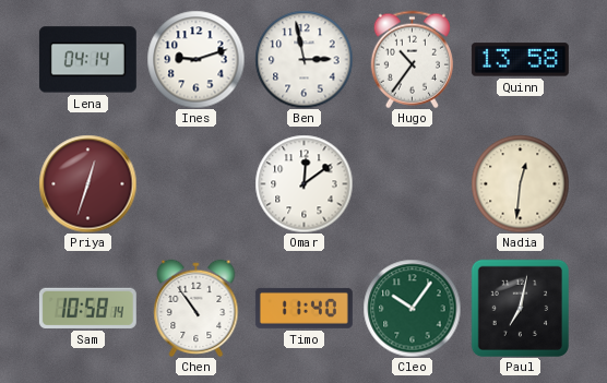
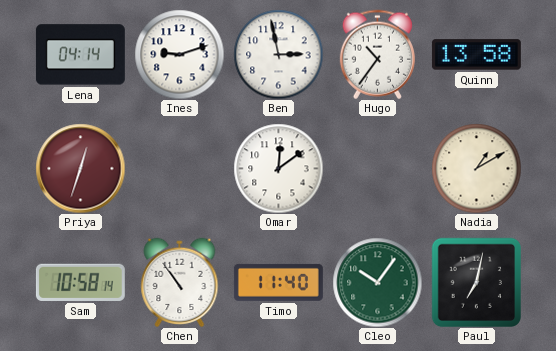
Nadia: 12:31 -> 1:10
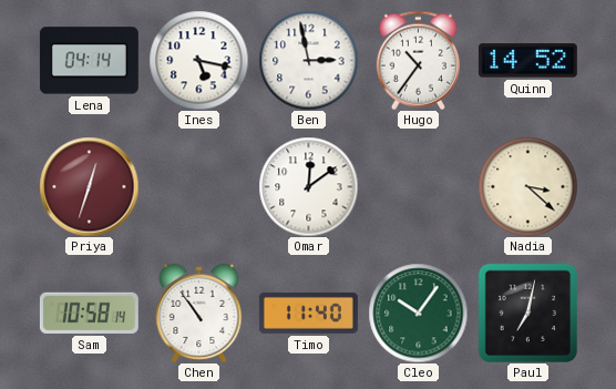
Ines: 9:12 -> 5:17
Quinn: 13:58 -> 14:52
Nadia: 1:10 -> 3:22
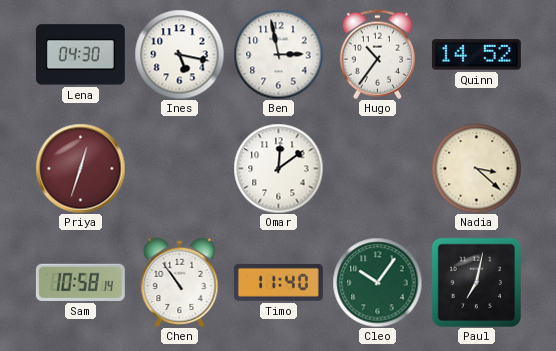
Lena: 04:14 -> 04:30
